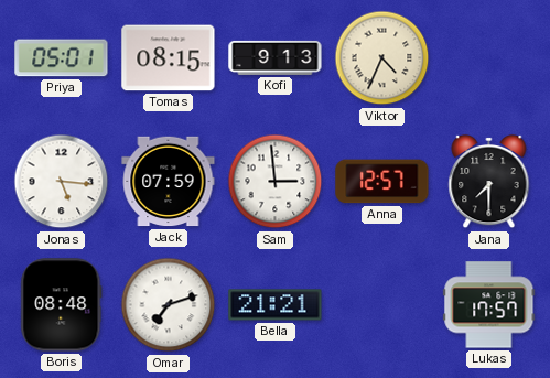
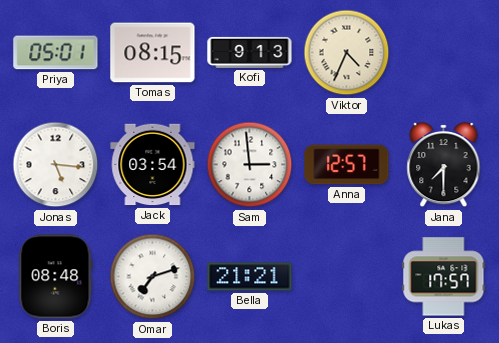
Jack: 07:59 -> 03:54
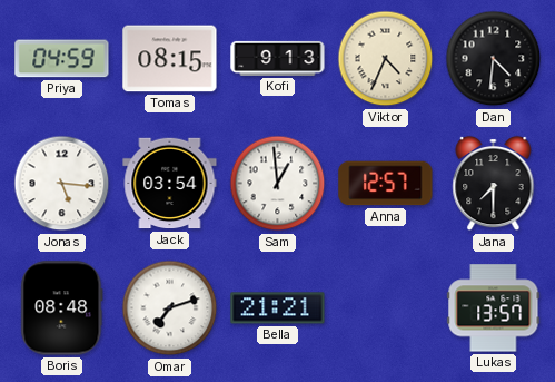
Priya: 05:01 -> 04:59
Dan: none -> 4:31
Sam: 2:59 -> 12:59
Lukas: 17:57 -> 13:57
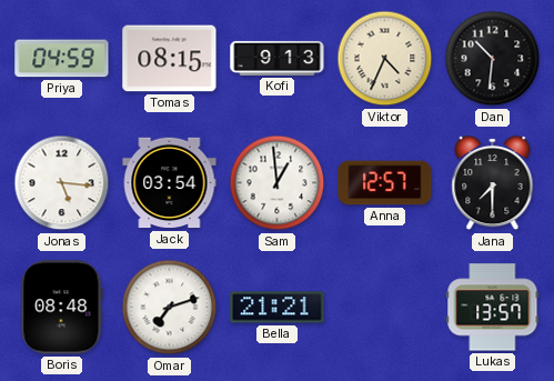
Dan: 4:31 -> 10:31
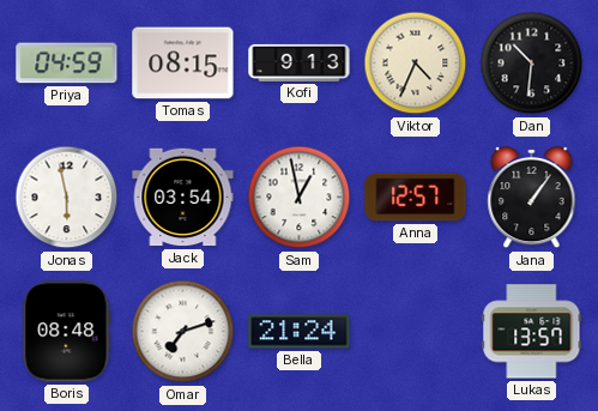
Jonas: 5:16 -> 5:58
Sam: 12:59 -> 12:58
Jana: 7:30 -> 1:06
Bella: 21:21 -> 21:24
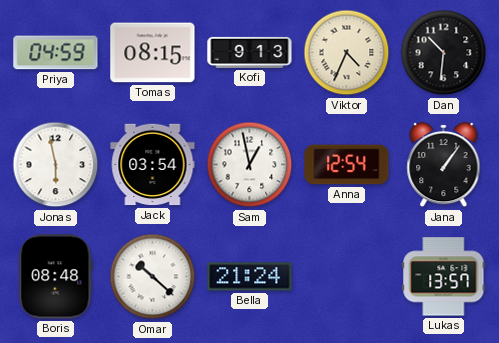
Anna: 12:57 -> 12:54
Omar: 7:12 -> 10:22
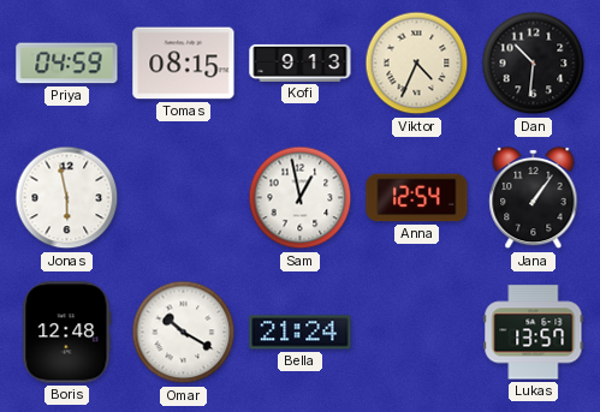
Jack: 03:54 -> none
Boris: 08:48 -> 12:48
Omar: 10:22 -> 10:20
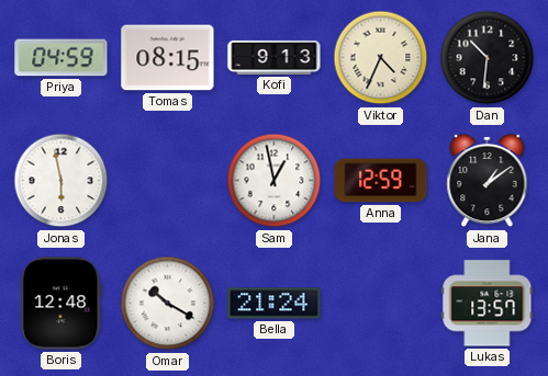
Anna: 12:54 -> 12:59
Jana: 1:06 -> 1:09
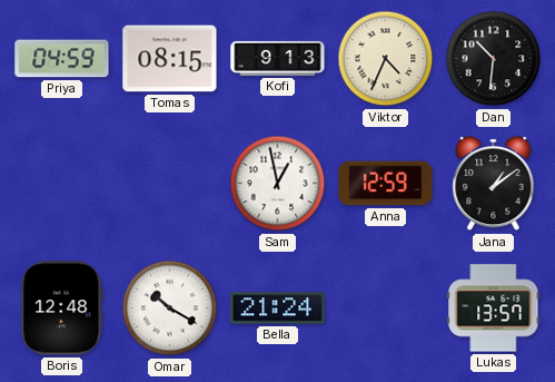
Jonas: 5:58 -> none
